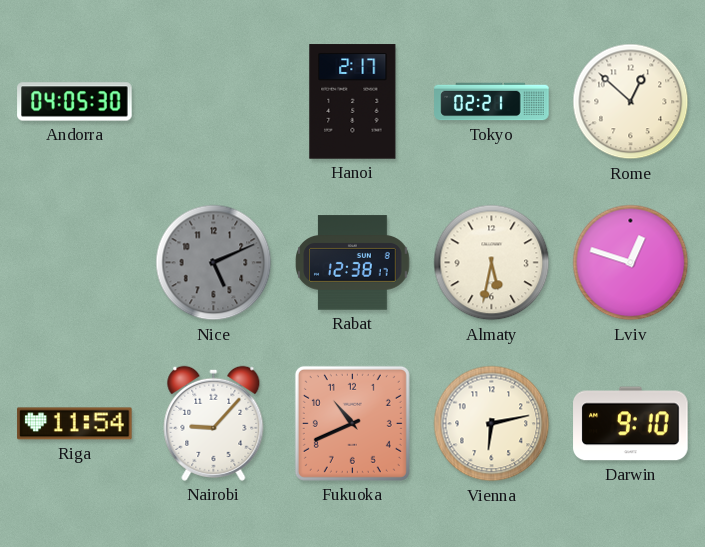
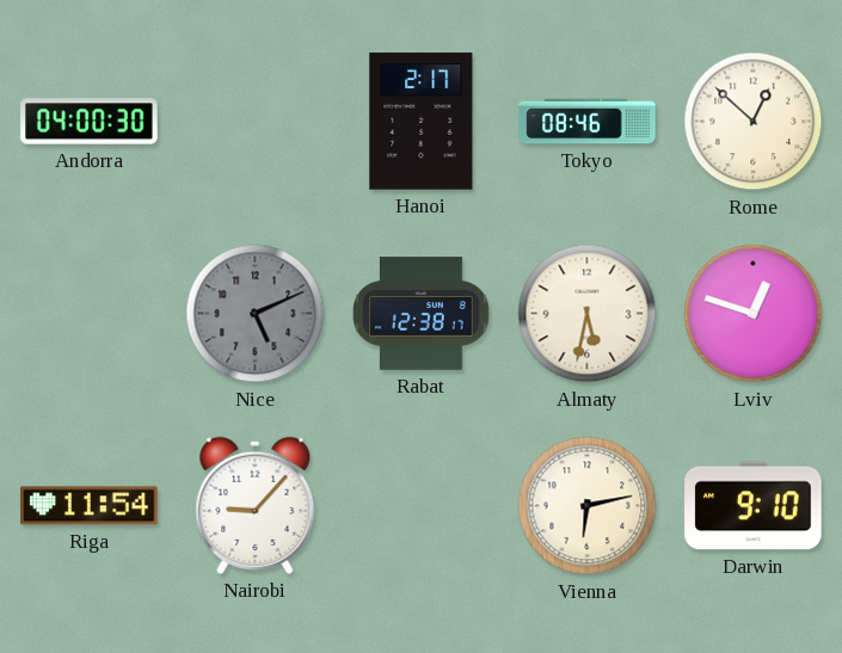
Andorra: 04:05 -> 04:00
Tokyo: 02:21 -> 08:46
Fukuoka: 10:41 -> none
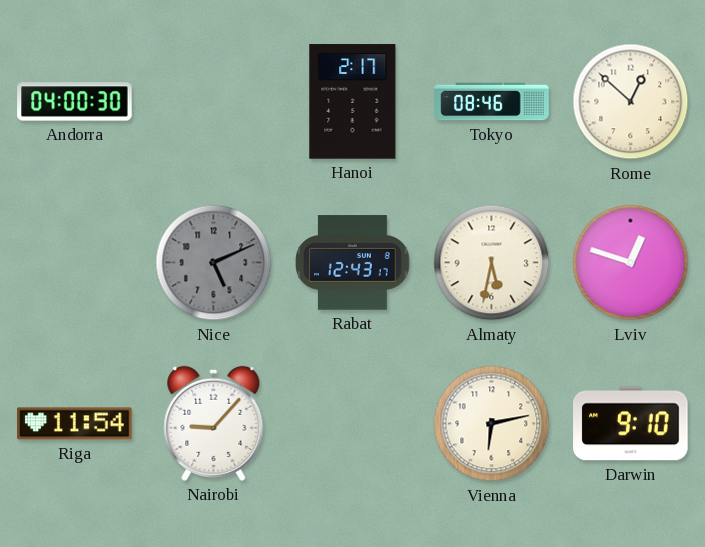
Rabat: 12:38 -> 12:43
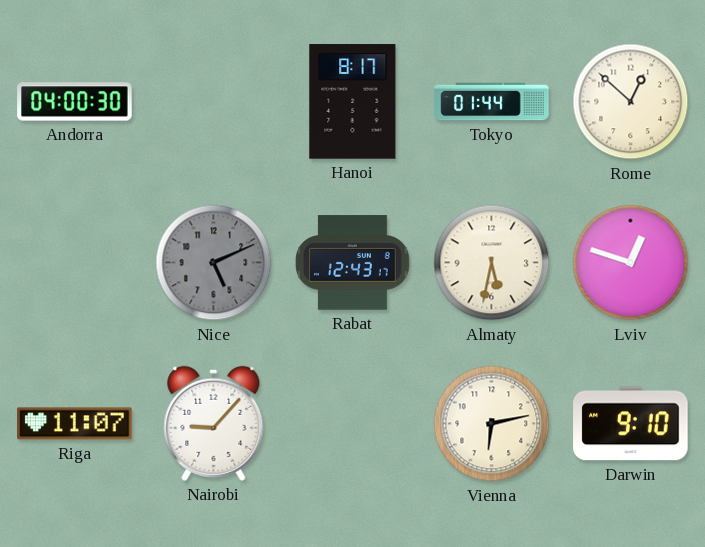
Hanoi: 2:17 -> 8:17
Tokyo: 08:46 -> 01:44
Riga: 11:54 -> 11:07
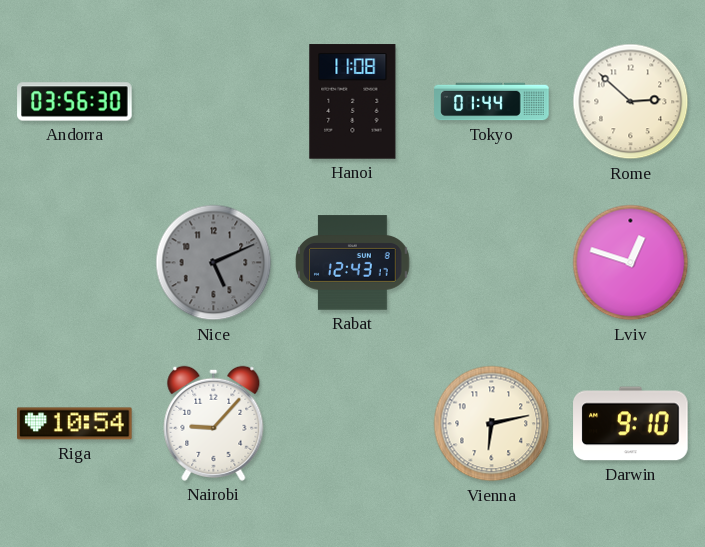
Andorra: 04:00 -> 03:56
Hanoi: 8:17 -> 11:08
Rome: 12:52 -> 2:52
Almaty: 5:32 -> none
Riga: 11:07 -> 10:54
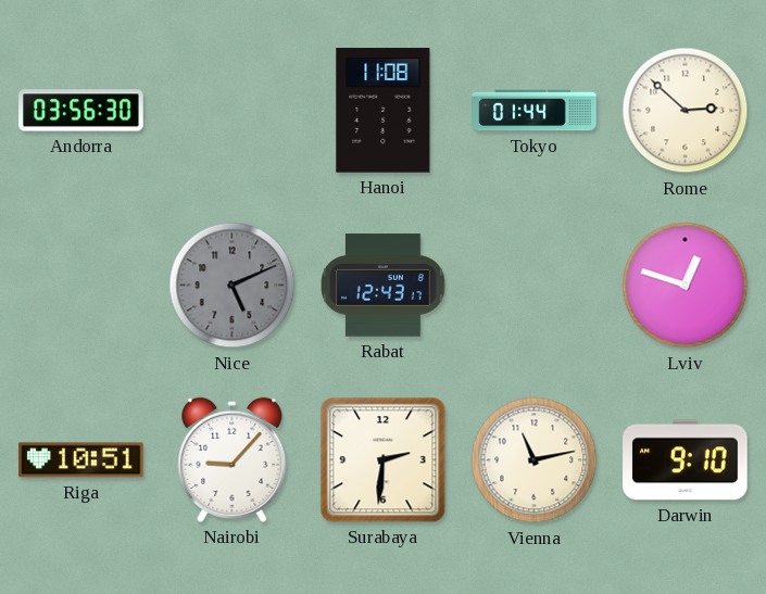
Riga: 10:54 -> 10:51
Surabaya: none -> 2:31
Vienna: 6:13 -> 11:13
